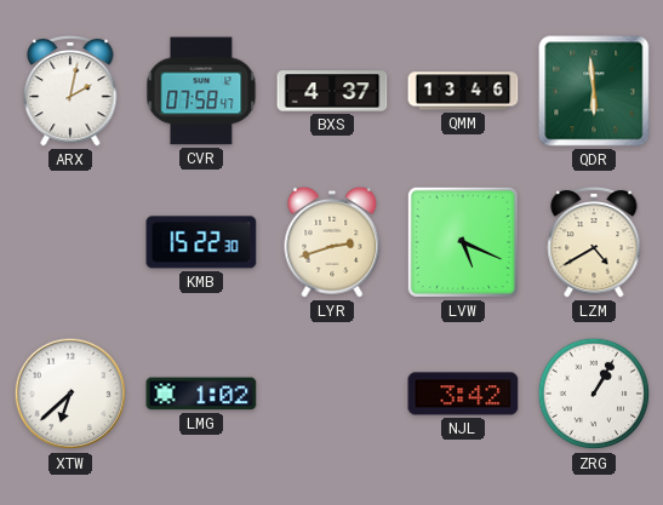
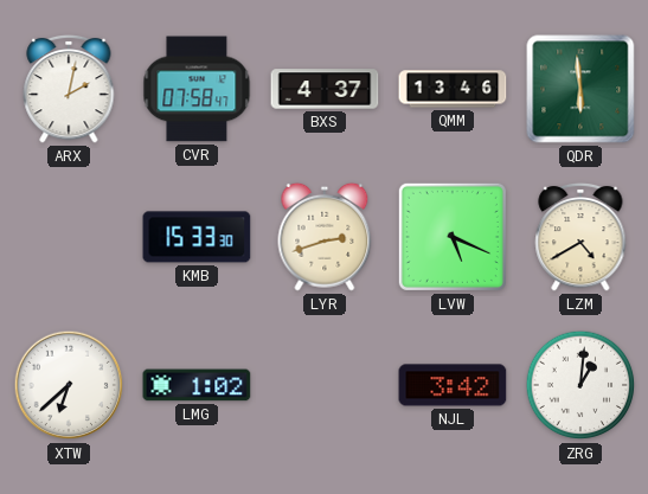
KMB: 15:22 -> 15:33
ZRG: 1:05 -> 1:01
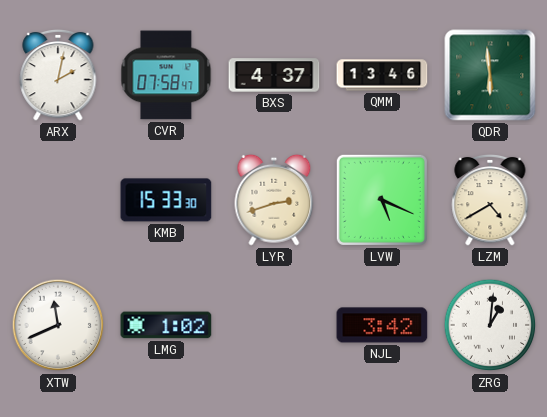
XTW: 6:38 -> 11:41
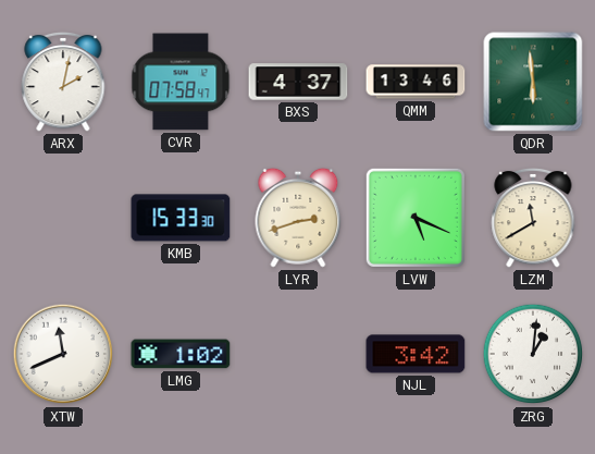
LZM: 4:40 -> 11:40
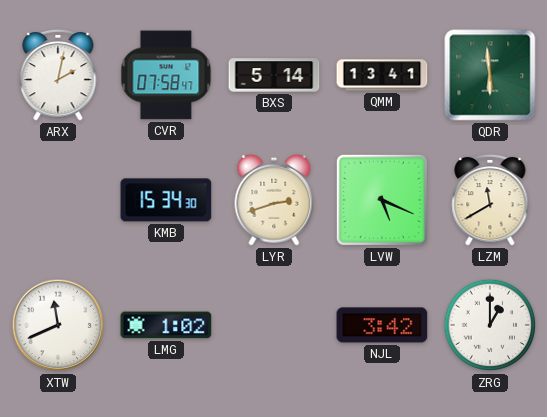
BXS: 4:37 -> 5:14
QMM: 13:46 -> 13:41
KMB: 15:33 -> 15:34
ZRG: 1:01 -> 1:00
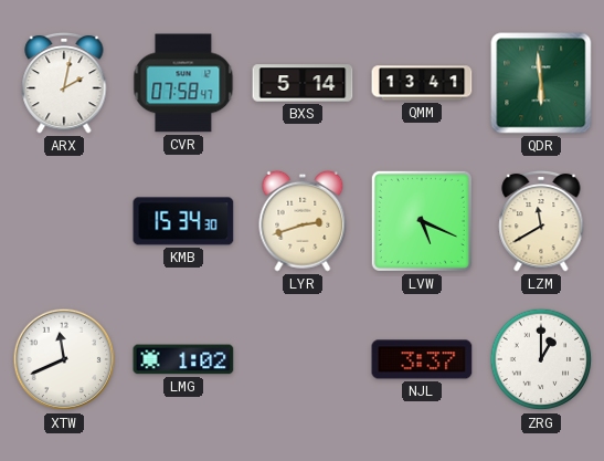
NJL: 3:42 -> 3:37
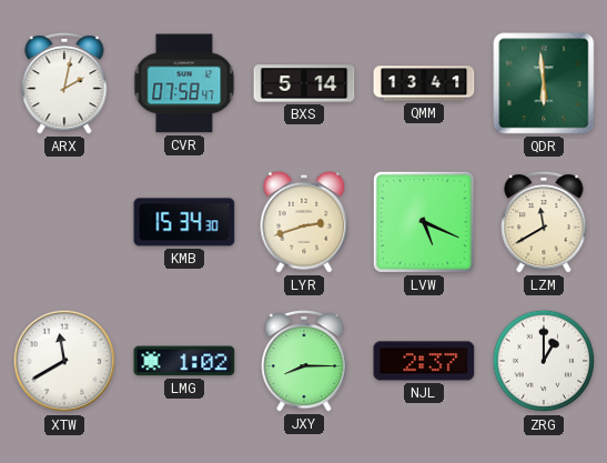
XTW: 11:41 -> 11:40
JXY: none -> 8:15
NJL: 3:37 -> 2:37
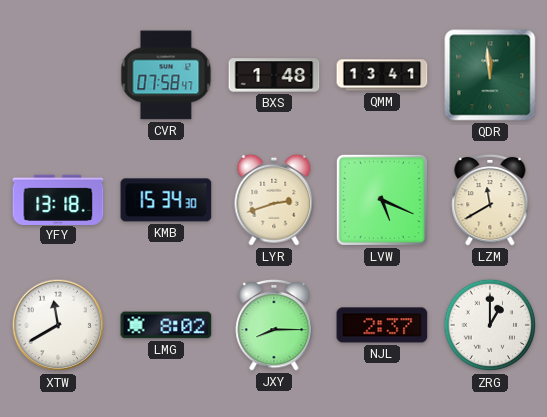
ARX: 2:02 -> none
BXS: 5:14 -> 1:48
QDR: 5:59 -> 11:59
YFY: none -> 13:18
LMG: 1:02 -> 8:02
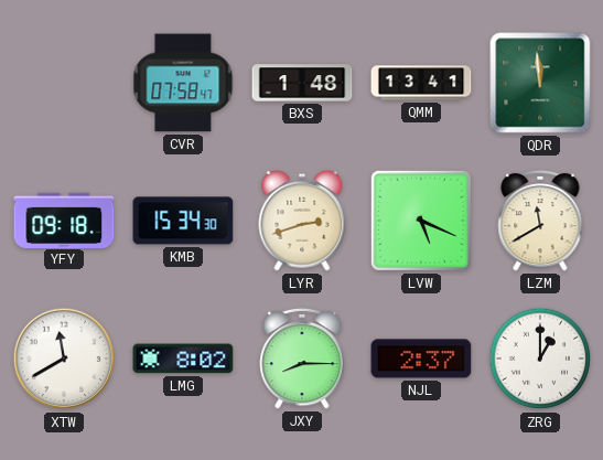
YFY: 13:18 -> 09:18
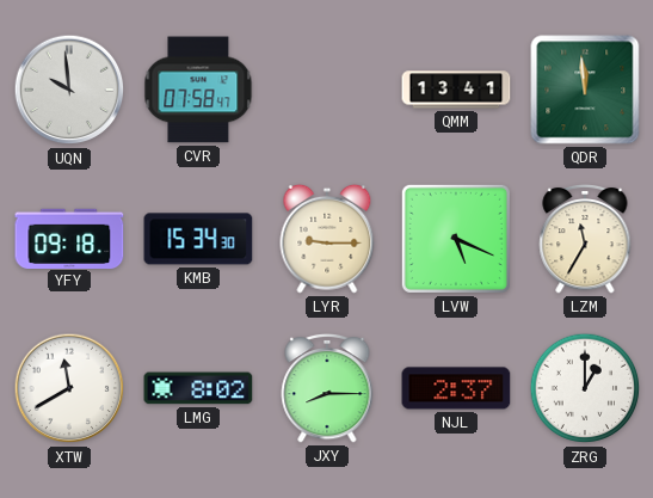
UQN: none -> 9:59
BXS: 1:48 -> none
LYR: 2:42 -> 9:15
LZM: 11:40 -> 11:35
